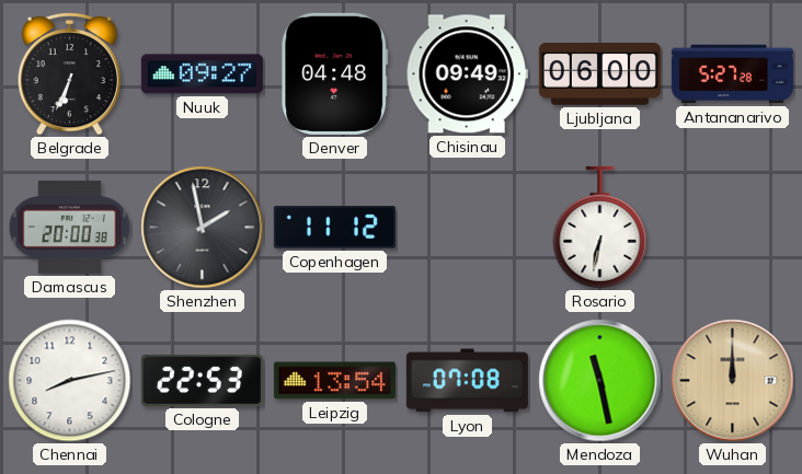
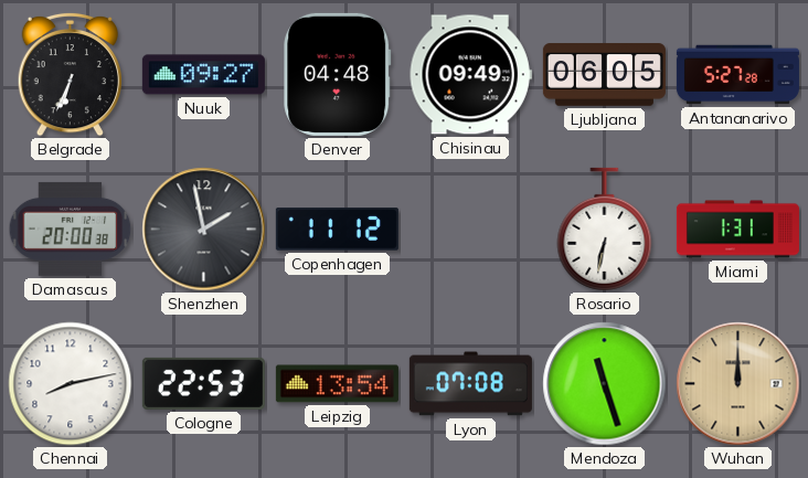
Ljubljana: 06:00 -> 06:05
Miami: none -> 1:31
Mendoza: 11:28 -> 11:27
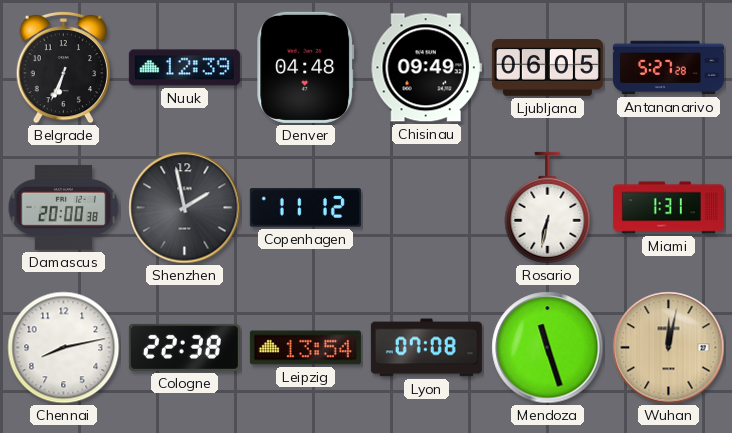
Nuuk: 09:27 -> 12:39
Cologne: 22:53 -> 22:38
Wuhan: 12:00 -> 12:02
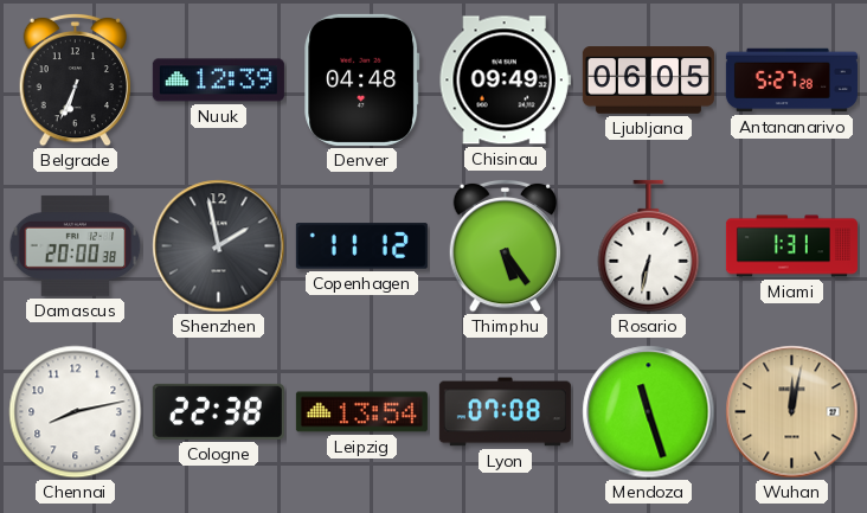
Thimphu: none -> 5:24
